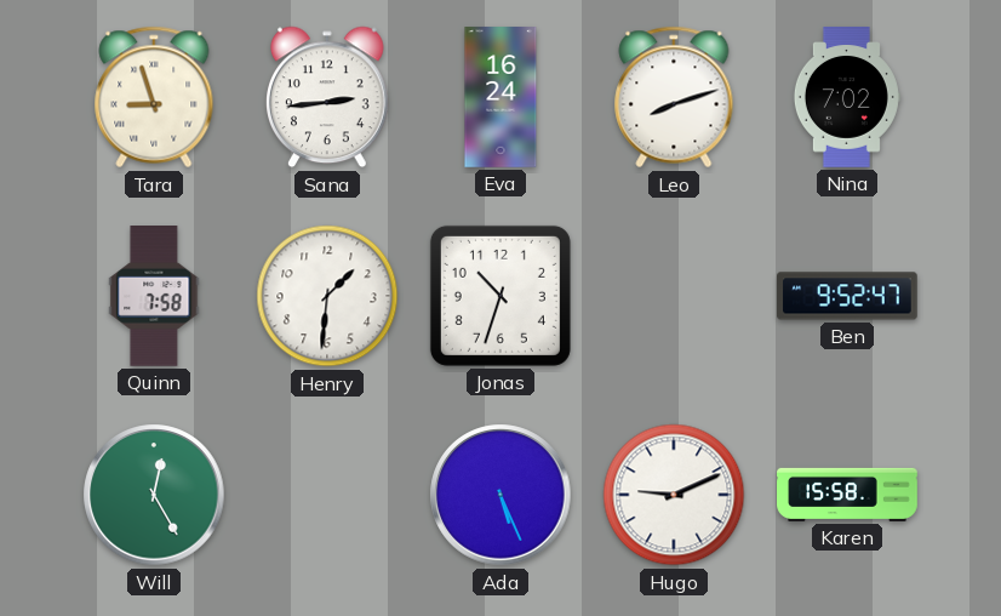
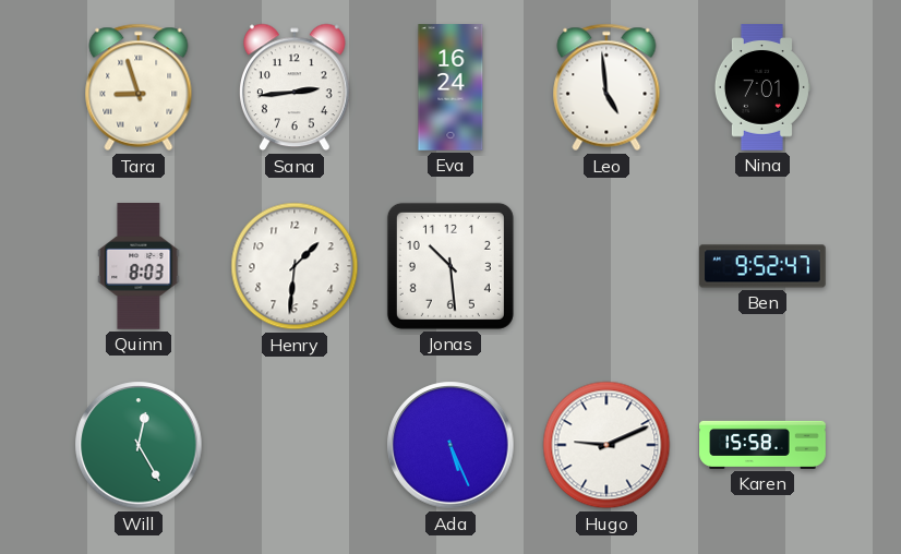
Leo: 8:12 -> 4:59
Nina: 7:02 -> 7:01
Quinn: 7:58 -> 8:03
Jonas: 10:33 -> 10:29
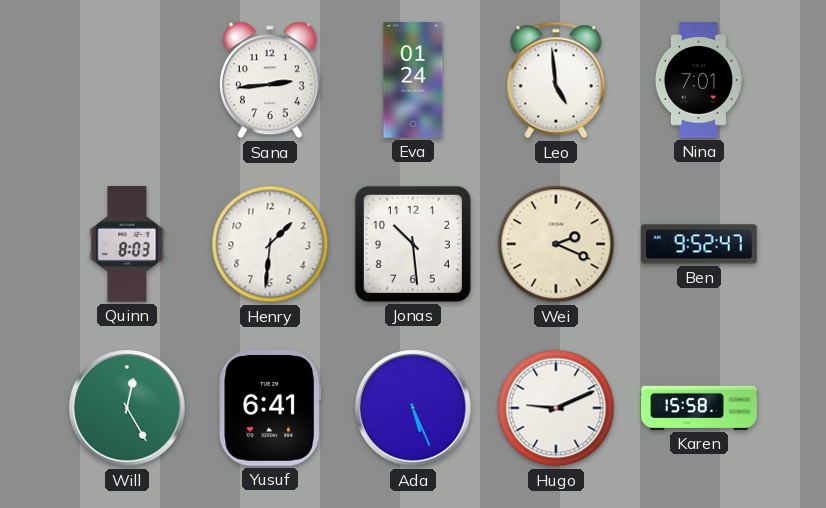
Tara: 8:57 -> none
Eva: 16:24 -> 01:24
Wei: none -> 2:19
Yusuf: none -> 6:41
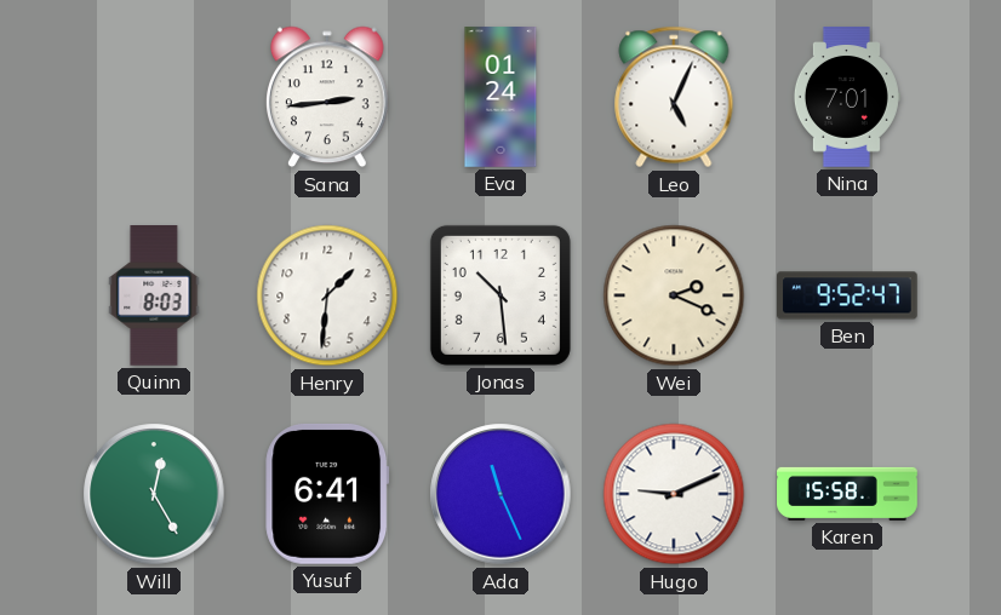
Leo: 4:59 -> 5:04
Ada: 5:26 -> 11:26
